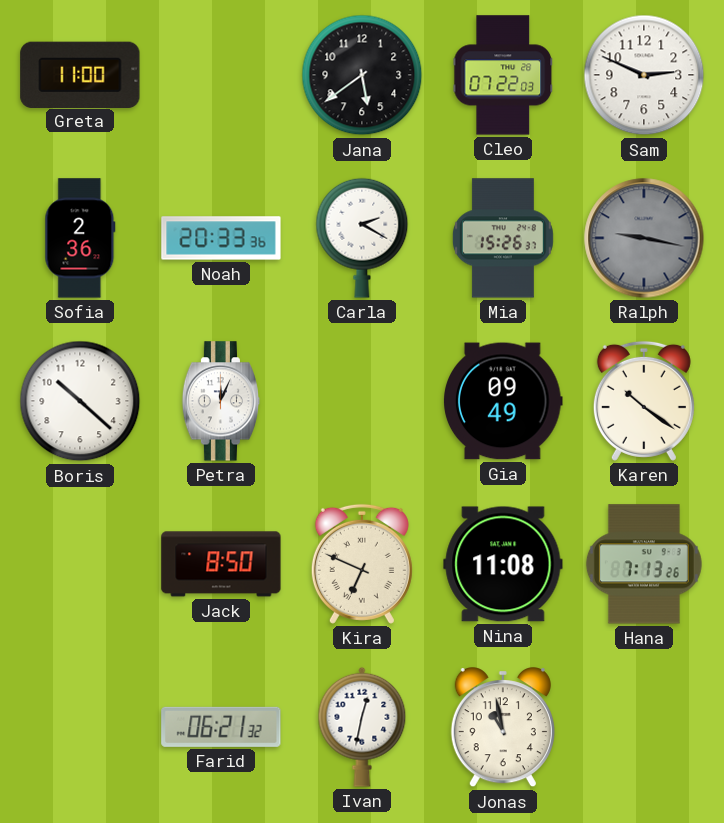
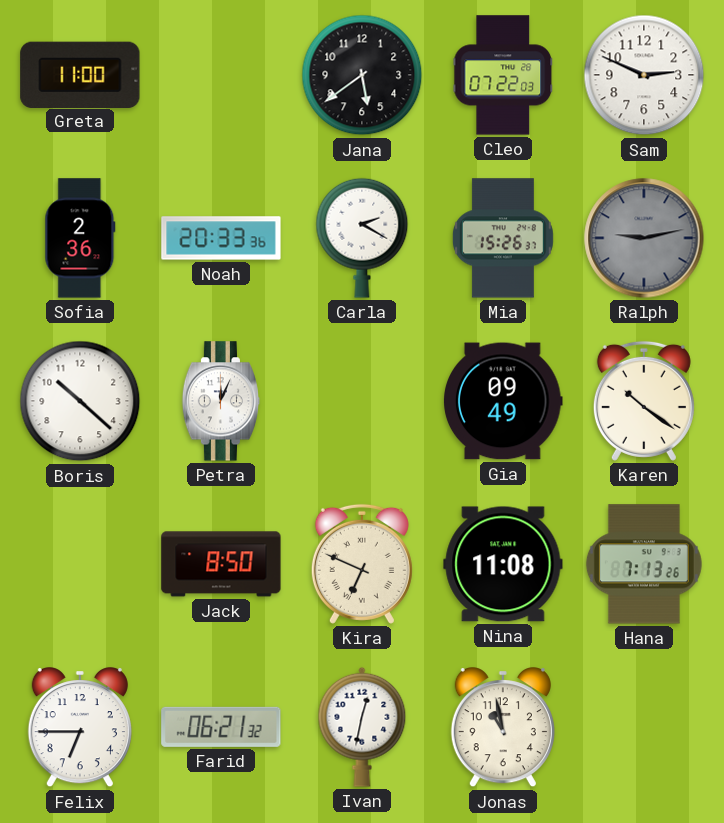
Ralph: 9:17 -> 9:13
Felix: none -> 6:45
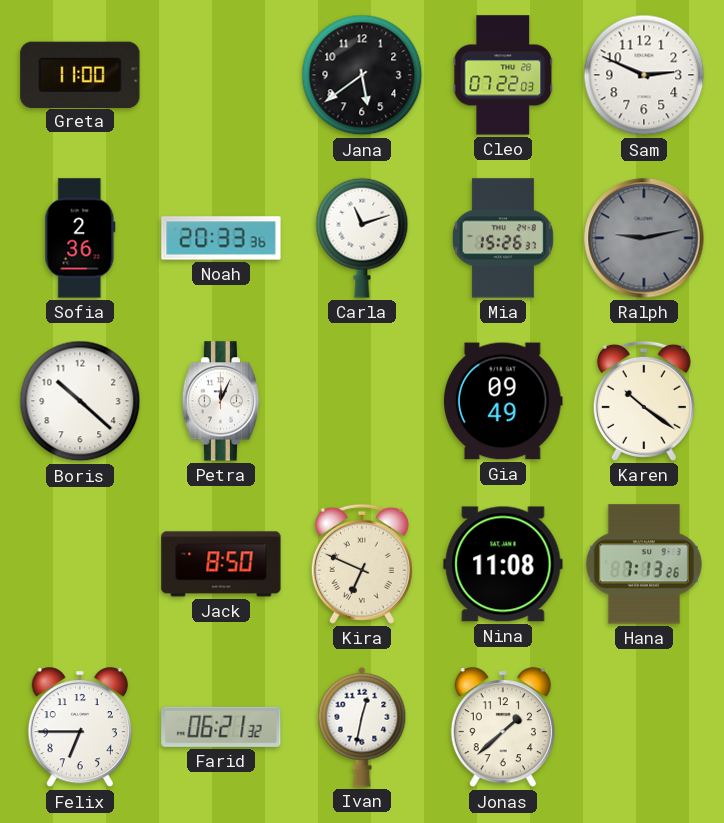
Carla: 2:20 -> 11:12
Jonas: 10:58 -> 1:38
